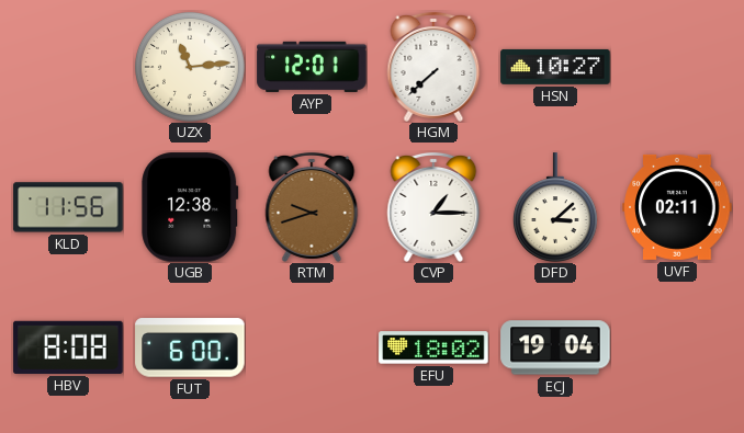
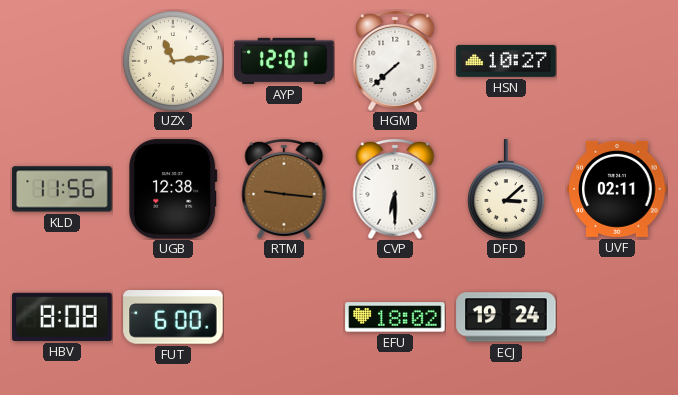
RTM: 9:42 -> 9:16
CVP: 1:15 -> 6:30
ECJ: 19:04 -> 19:24
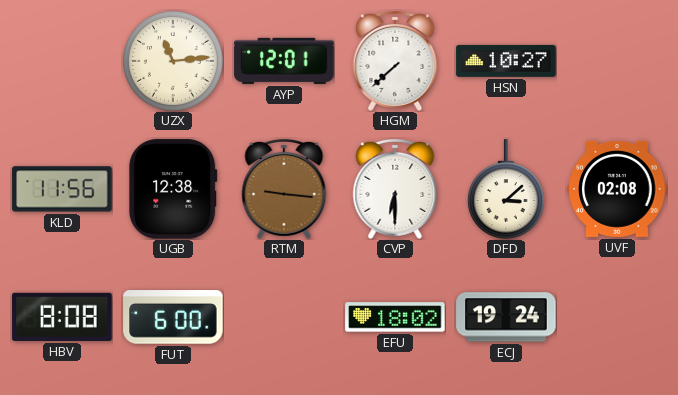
UVF: 02:11 -> 02:08
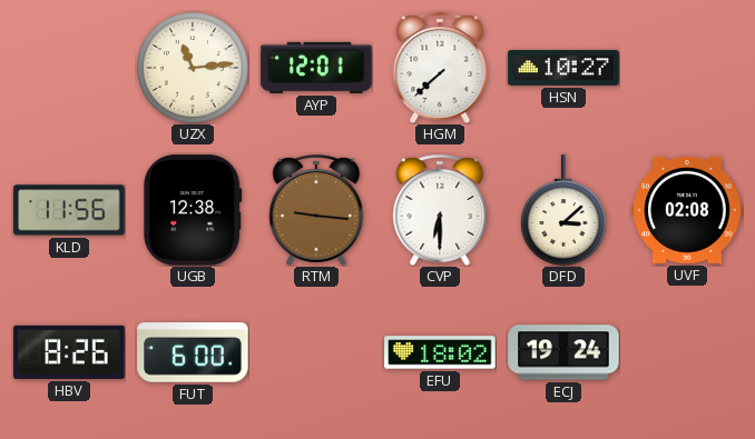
HBV: 8:08 -> 8:26
